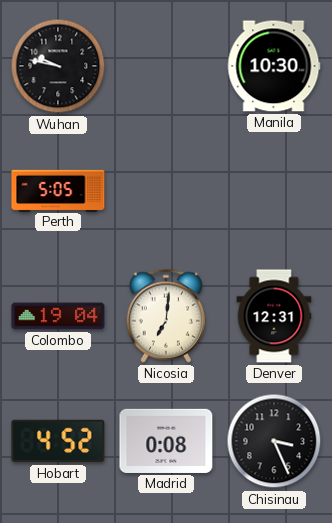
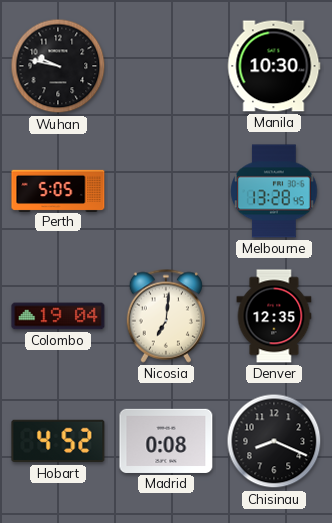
Melbourne: none -> 13:28
Denver: 12:31 -> 12:35
Chisinau: 3:26 -> 8:19
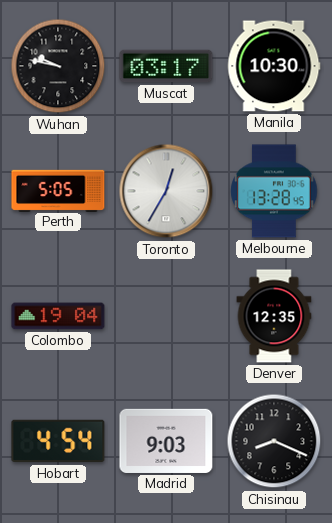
Muscat: none -> 03:17
Toronto: none -> 12:35
Nicosia: 7:01 -> none
Hobart: 4:52 -> 4:54
Madrid: 0:08 -> 9:03
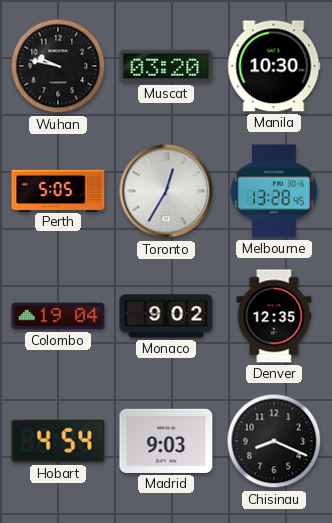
Muscat: 03:17 -> 03:20
Monaco: none -> 9:02
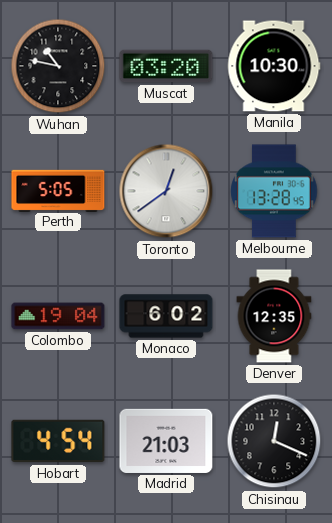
Wuhan: 9:47 -> 10:47
Toronto: 12:35 -> 12:39
Monaco: 9:02 -> 6:02
Madrid: 9:03 -> 21:03
Chisinau: 8:19 -> 12:19
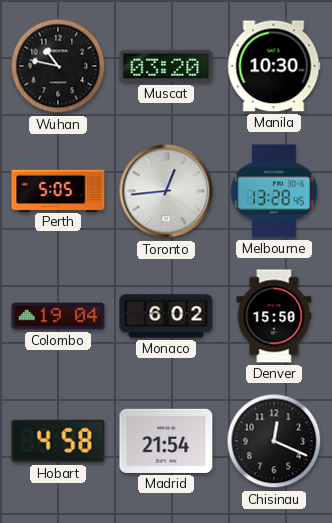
Toronto: 12:39 -> 12:44
Denver: 12:35 -> 15:50
Hobart: 4:54 -> 4:58
Madrid: 21:03 -> 21:54
